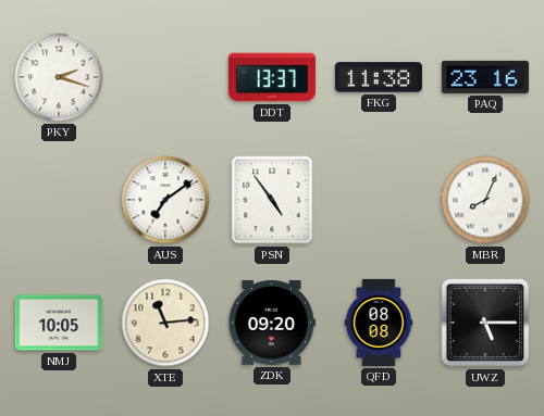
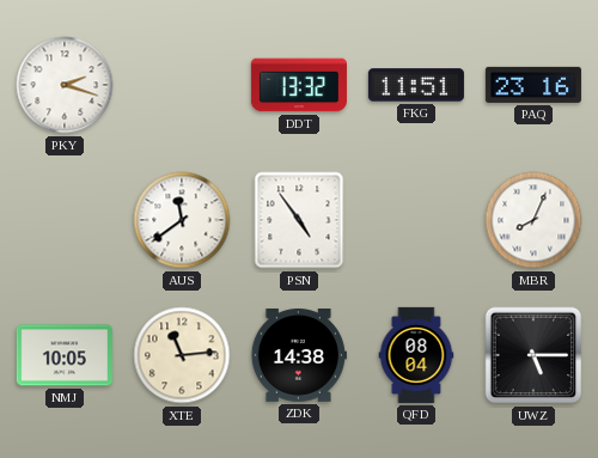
DDT: 13:37 -> 13:32
FKG: 11:38 -> 11:51
AUS: 7:09 -> 11:39
ZDK: 09:20 -> 14:38
QFD: 08:08 -> 08:04
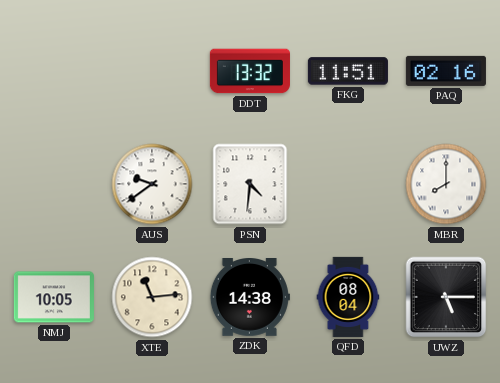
PKY: 2:18 -> none
PAQ: 23:16 -> 02:16
AUS: 11:39 -> 9:39
PSN: 4:54 -> 4:31
MBR: 8:04 -> 8:00
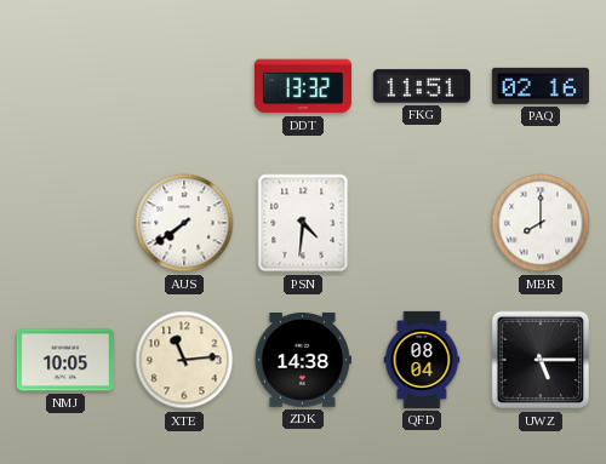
AUS: 9:39 -> 7:39
